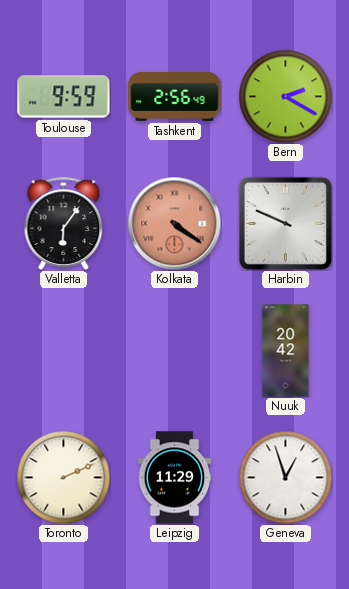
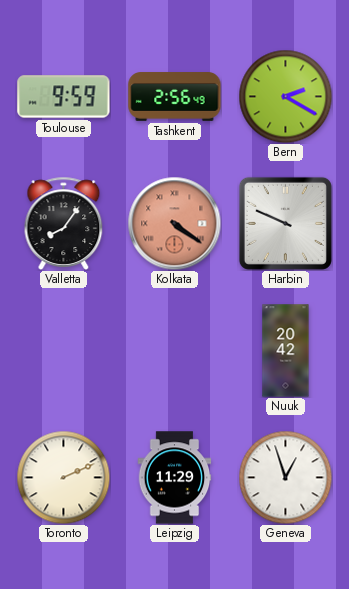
Valletta: 6:06 -> 8:06
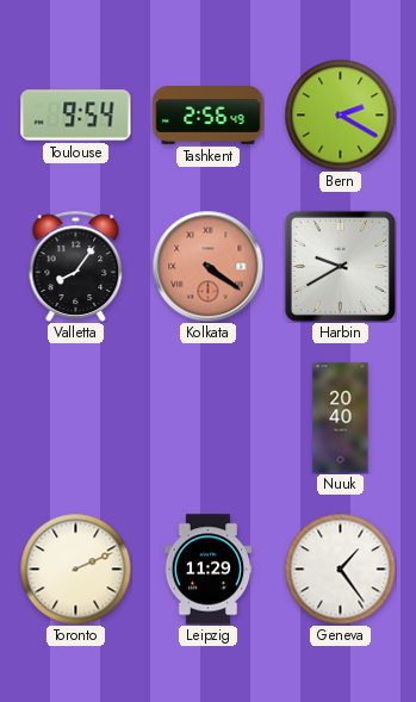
Toulouse: 9:59 -> 9:54
Harbin: 9:49 -> 9:40
Nuuk: 20:42 -> 20:40
Geneva: 12:57 -> 1:24
